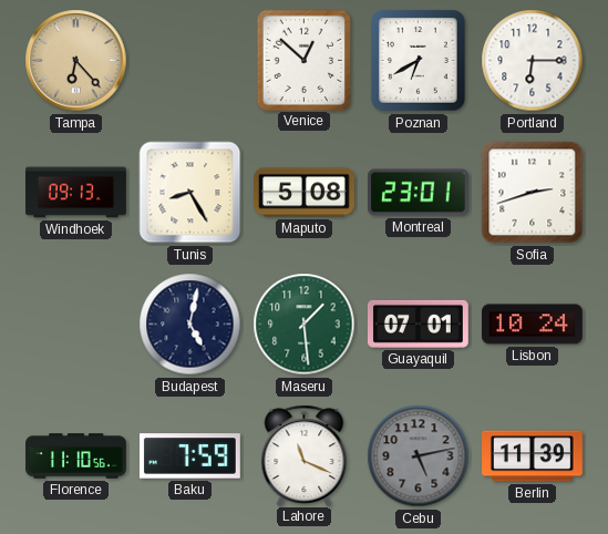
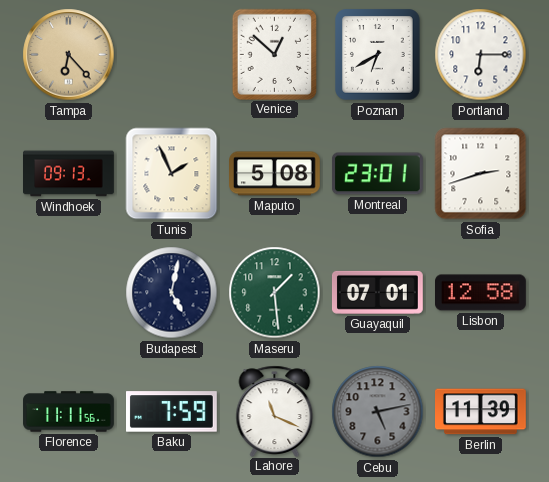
Tunis: 8:25 -> 1:56
Lisbon: 10:24 -> 12:58
Florence: 11:10 -> 11:11
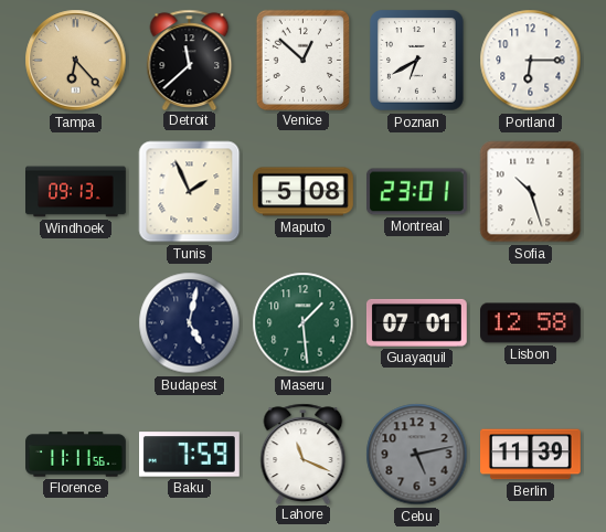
Detroit: none -> 11:38
Sofia: 2:42 -> 10:27
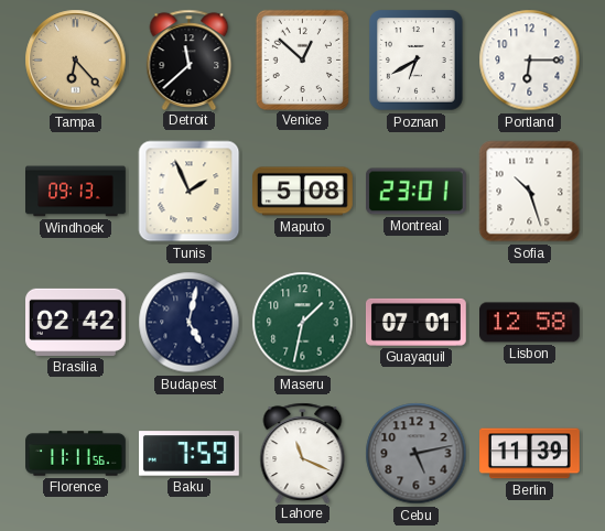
Brasilia: none -> 02:42
Maseru: 1:29 -> 1:32
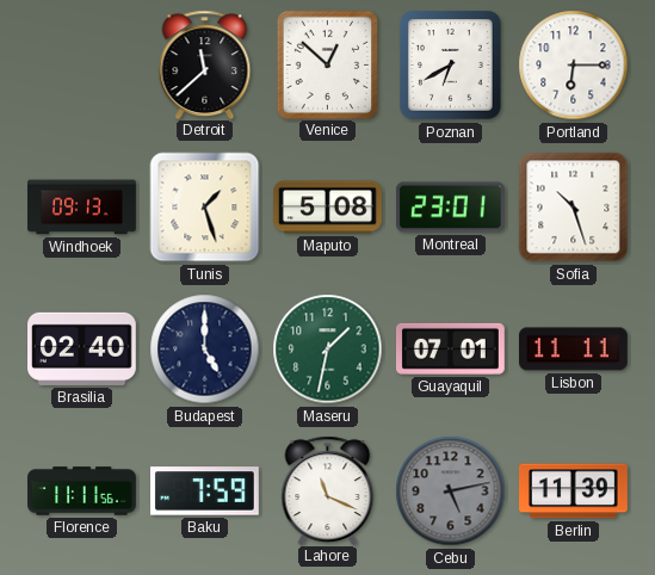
Tampa: 6:23 -> none
Tunis: 1:56 -> 1:27
Brasilia: 02:42 -> 02:40
Budapest: 5:02 -> 5:00
Lisbon: 12:58 -> 11:11
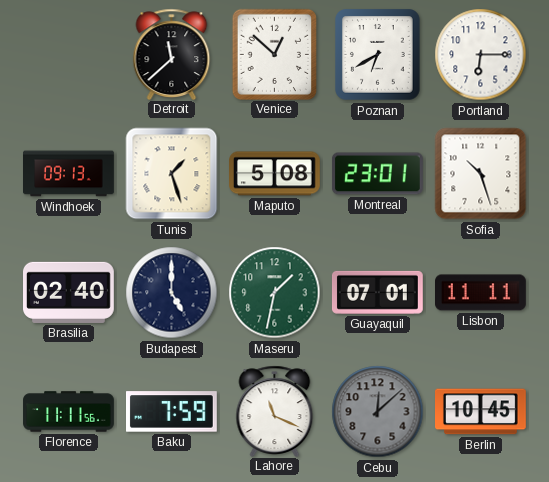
Cebu: 5:13 -> 12:08
Berlin: 11:39 -> 10:45
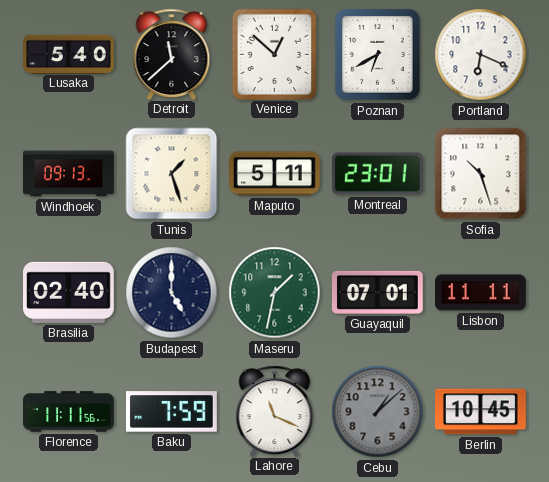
Lusaka: none -> 5:40
Portland: 6:15 -> 6:19
Maputo: 5:08 -> 5:11
Cebu: 12:08 -> 1:08
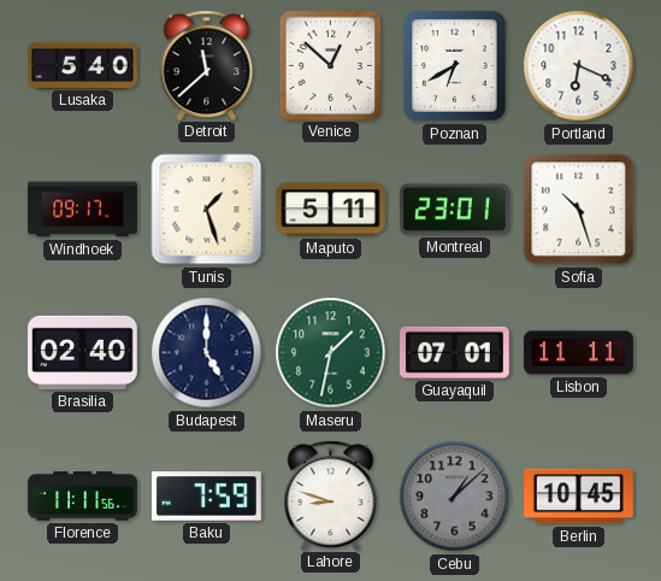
Windhoek: 09:13 -> 09:17
Lahore: 11:19 -> 8:48
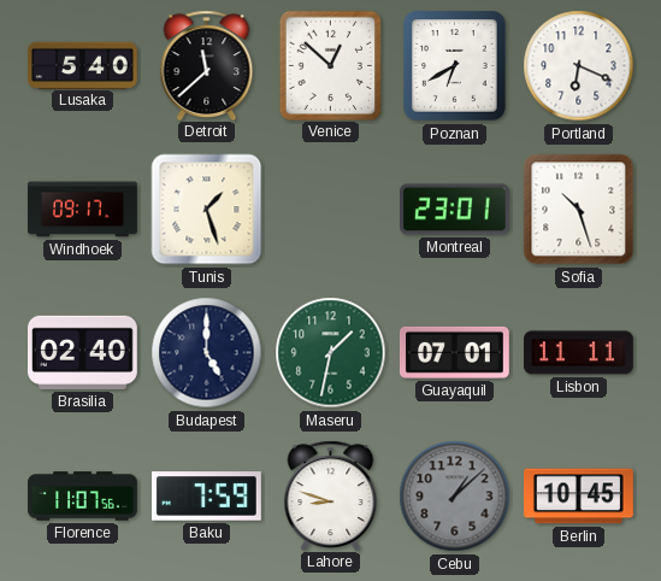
Maputo: 5:11 -> none
Florence: 11:11 -> 11:07
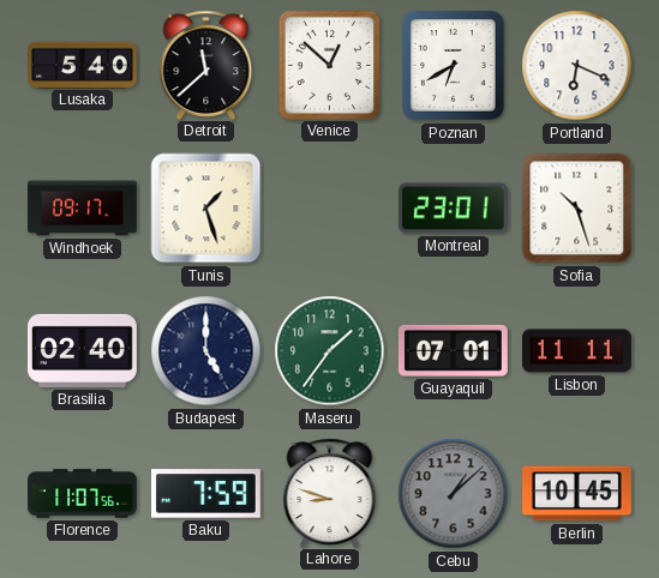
Maseru: 1:32 -> 1:36
